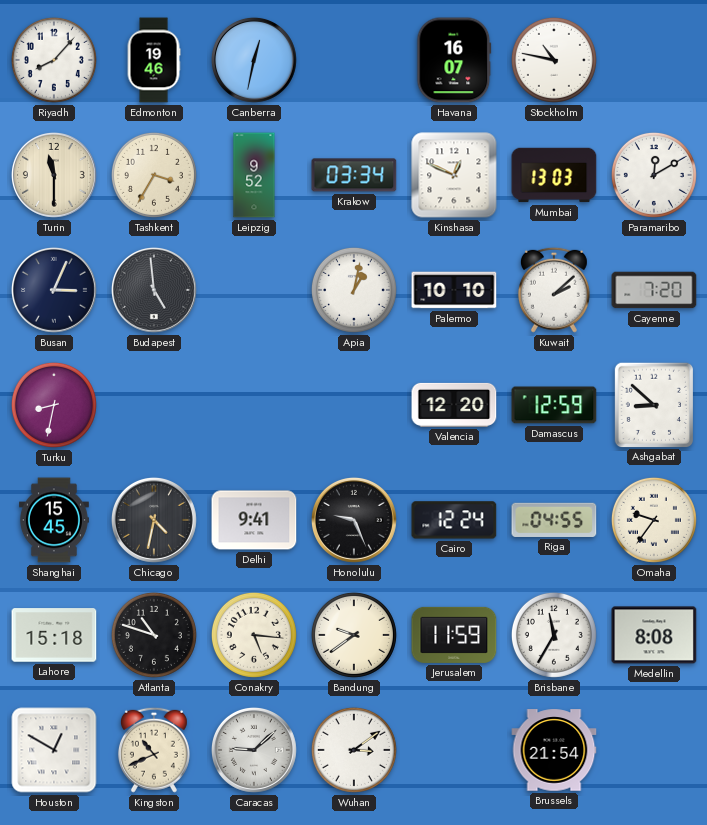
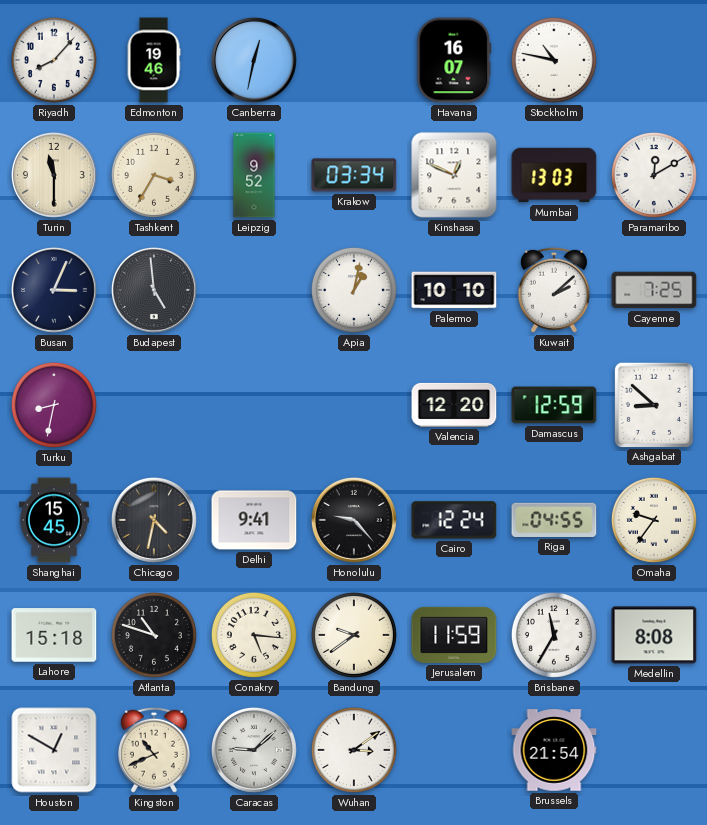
Cayenne: 7:20 -> 7:25
Honolulu: 9:26 -> 9:23
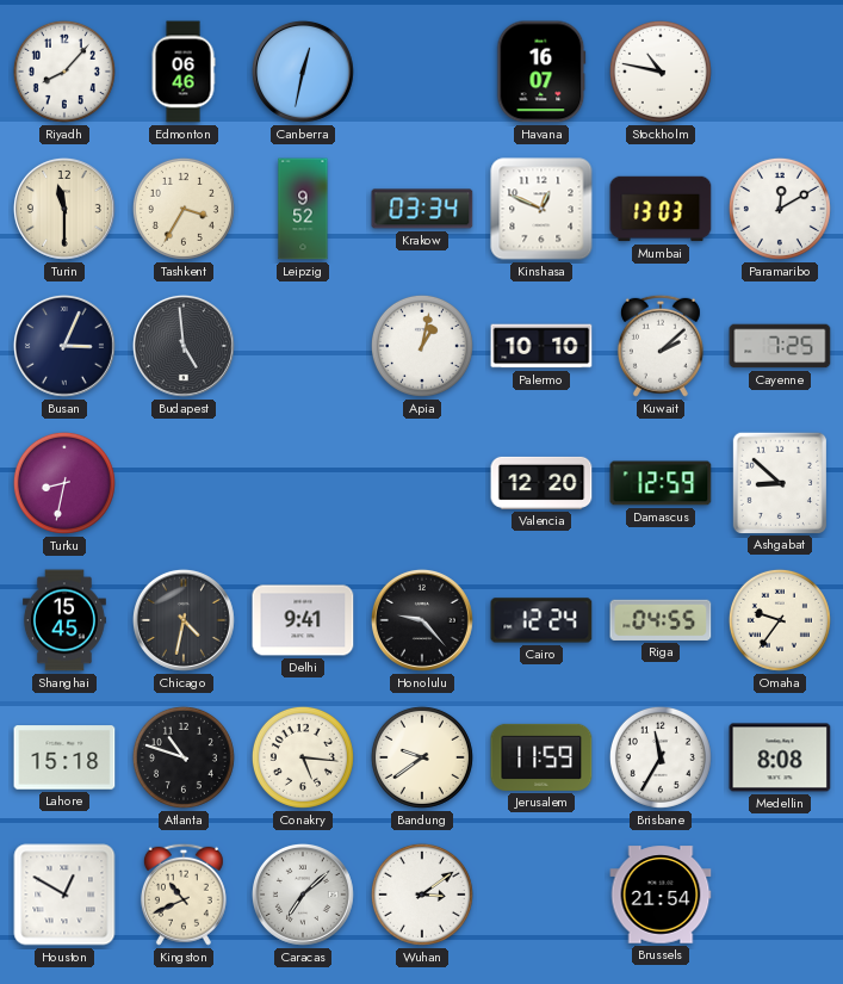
Edmonton: 19:46 -> 06:46
Caracas: 9:08 -> 7:08
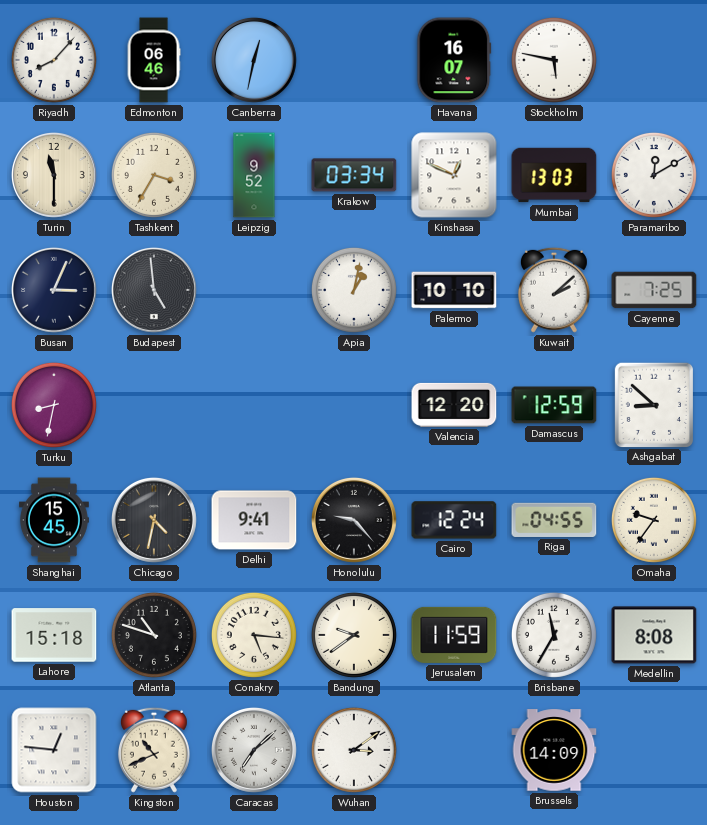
Stockholm: 10:47 -> 5:47
Houston: 12:50 -> 12:46
Brussels: 21:54 -> 14:09
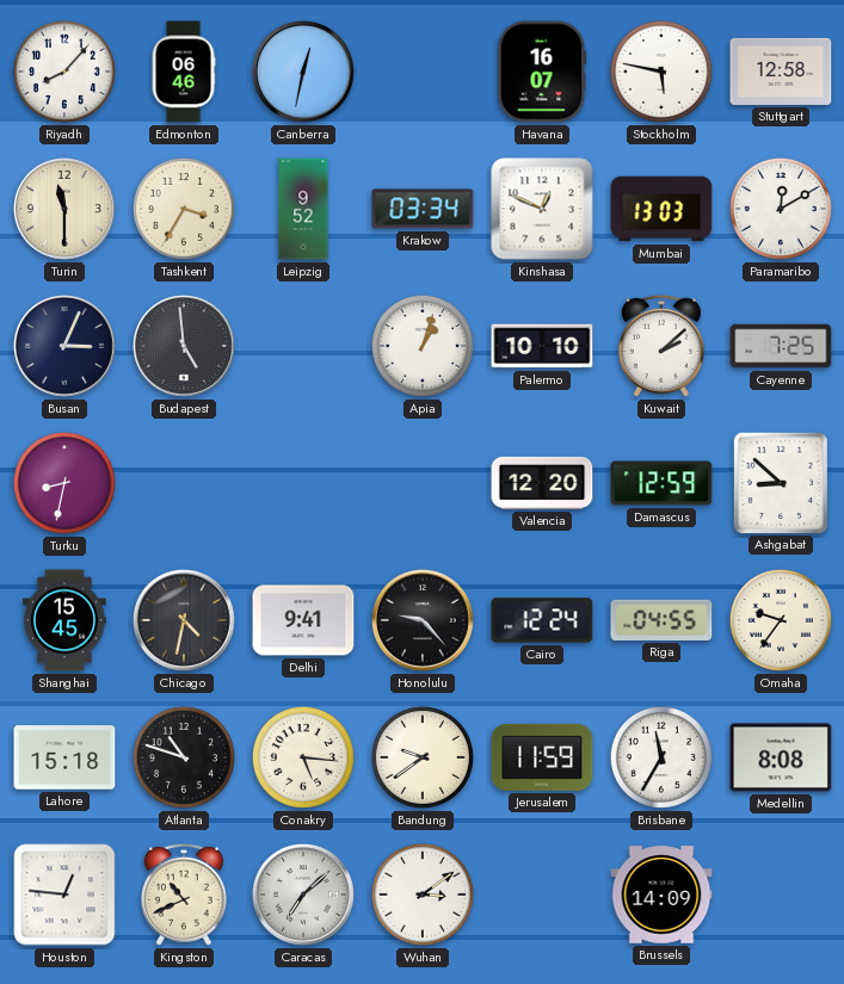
Stuttgart: none -> 12:58
Apia: 1:02 -> 1:03
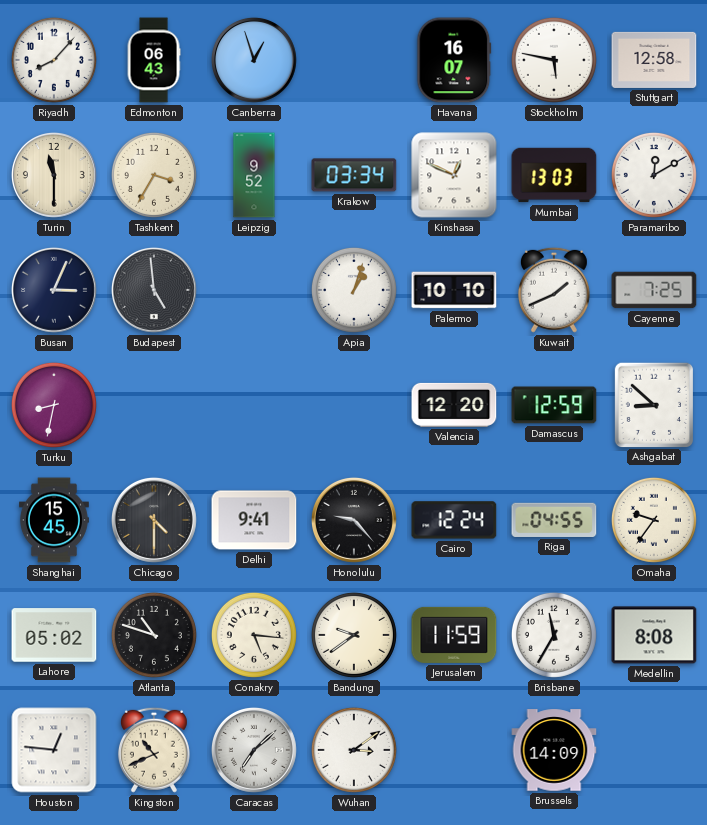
Edmonton: 06:46 -> 06:43
Canberra: 12:32 -> 12:57
Kuwait: 2:08 -> 1:41
Chicago: 4:32 -> 4:30
Lahore: 15:18 -> 05:02
